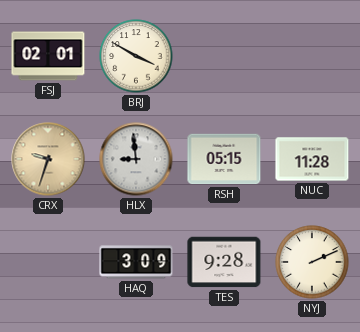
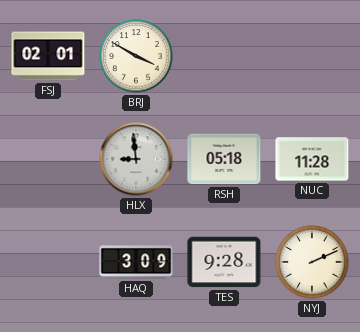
CRX: 9:33 -> none
RSH: 05:15 -> 05:18
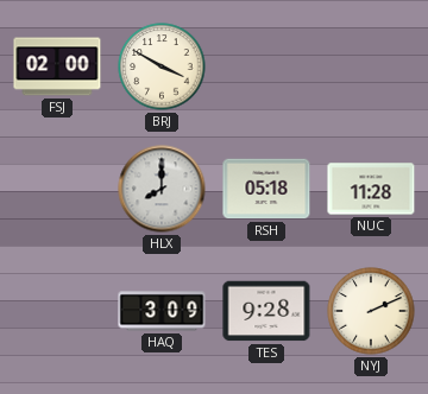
FSJ: 02:01 -> 02:00
HLX: 8:59 -> 8:00
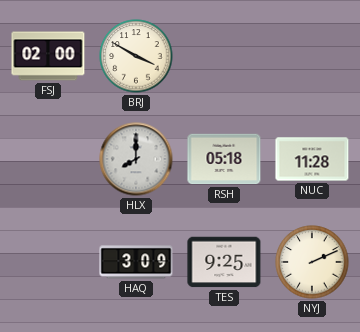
TES: 9:28 -> 9:25
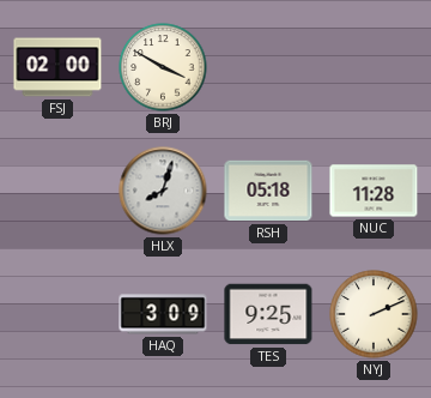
HLX: 8:00 -> 8:03
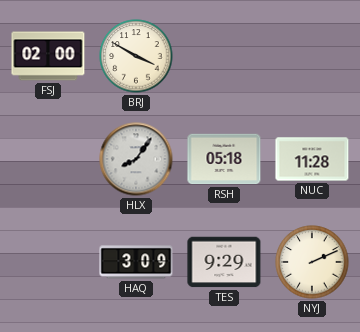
HLX: 8:03 -> 8:06
TES: 9:25 -> 9:29
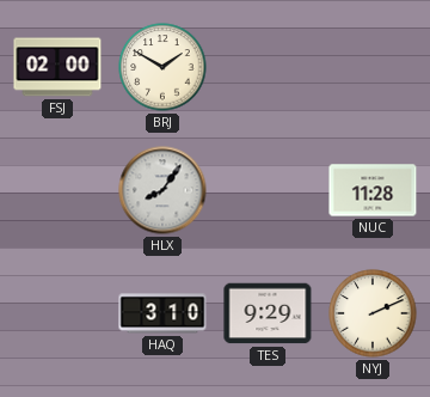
BRJ: 3:50 -> 1:50
RSH: 05:18 -> none
HAQ: 3:09 -> 3:10
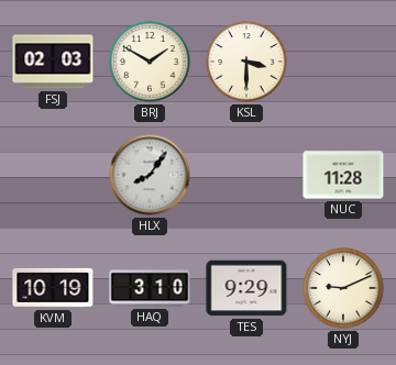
FSJ: 02:00 -> 02:03
KSL: none -> 3:30
KVM: none -> 10:19
NYJ: 2:11 -> 9:11
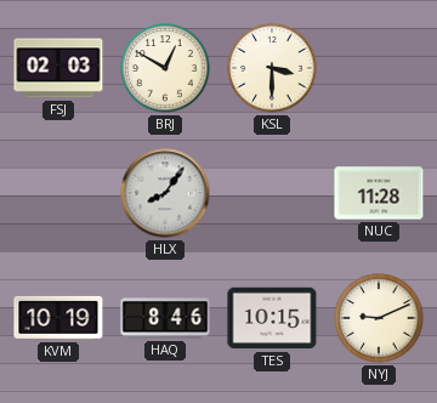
BRJ: 1:50 -> 12:50
HAQ: 3:10 -> 8:46
TES: 9:29 -> 10:15
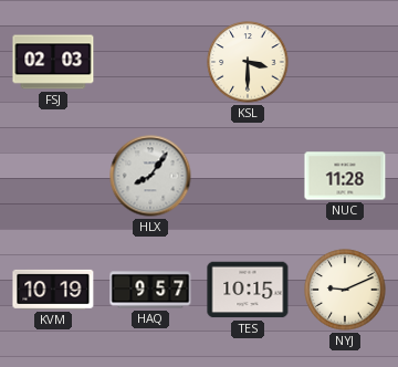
BRJ: 12:50 -> none
HAQ: 8:46 -> 9:57
